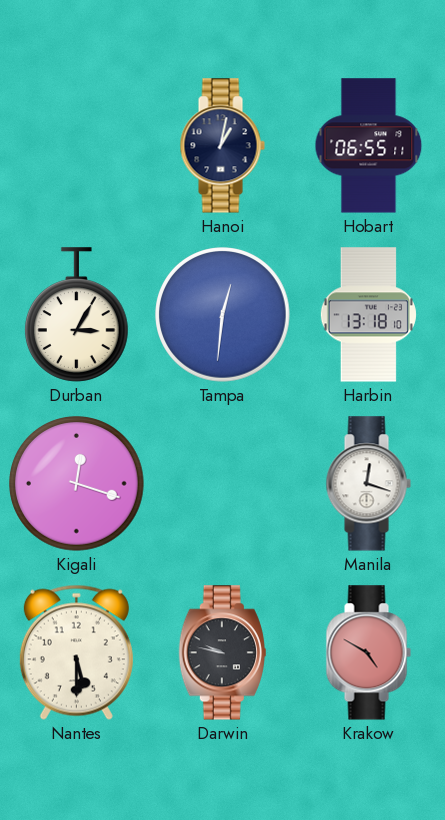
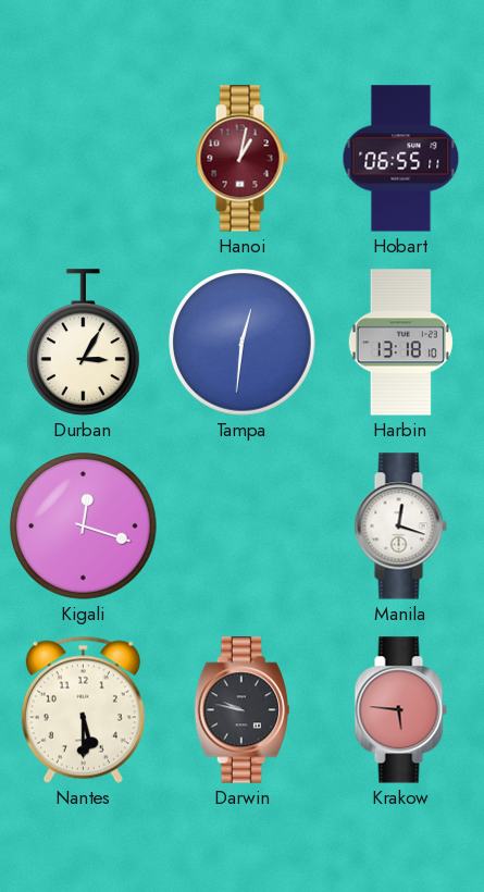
Hanoi dial: navy -> burgundy
Krakow: 4:50 -> 5:46
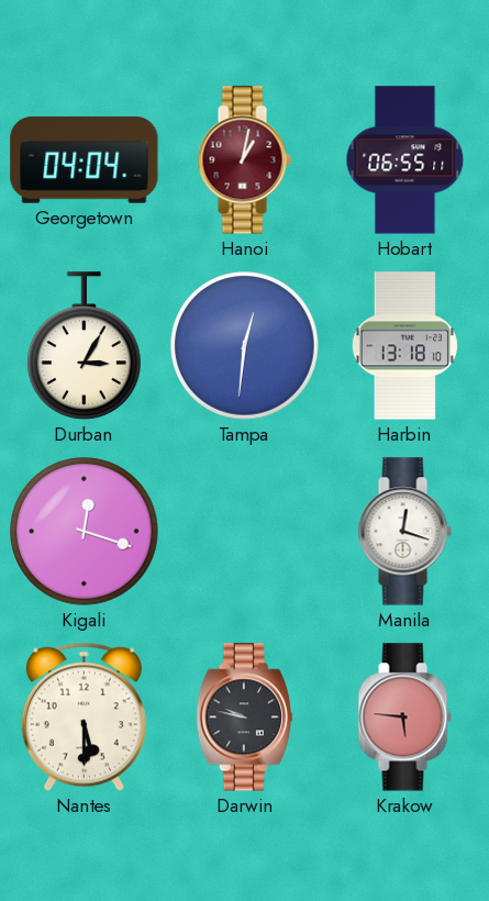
Georgetown: none -> 04:04
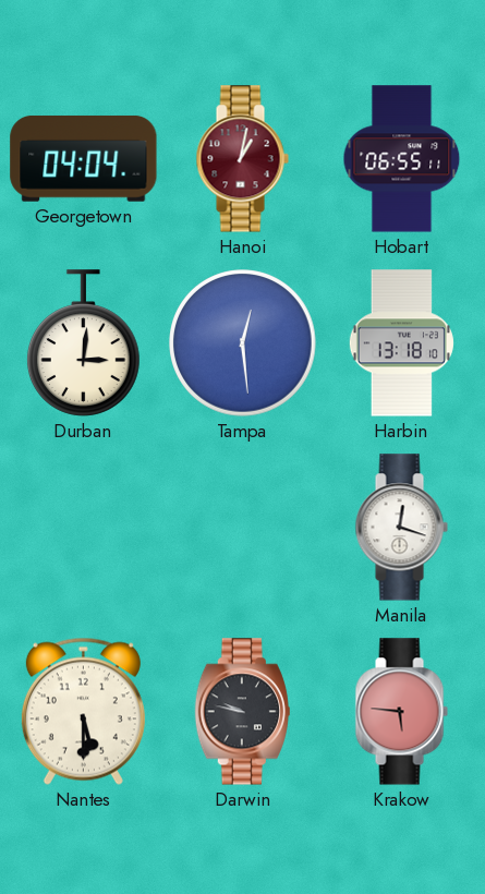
Durban: 3:05 -> 3:01
Tampa: 12:31 -> 12:29
Kigali: 12:18 -> none
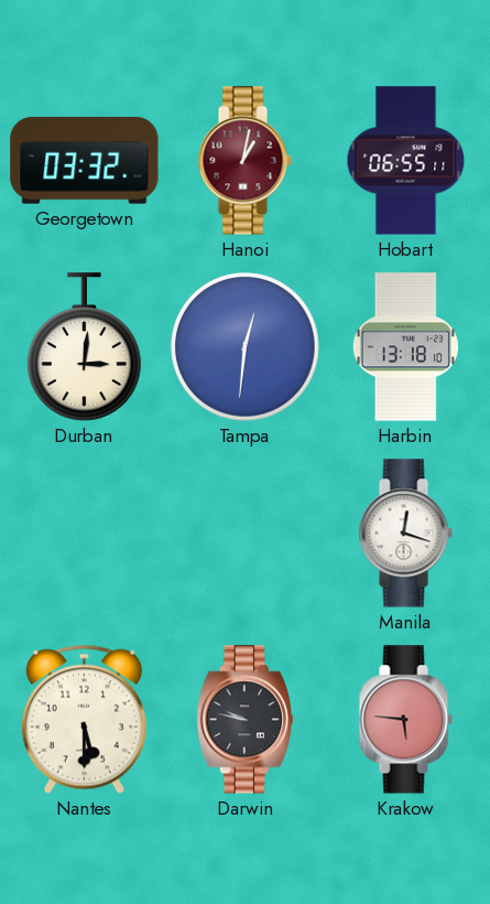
Georgetown: 04:04 -> 03:32
Tampa: 12:29 -> 12:31
